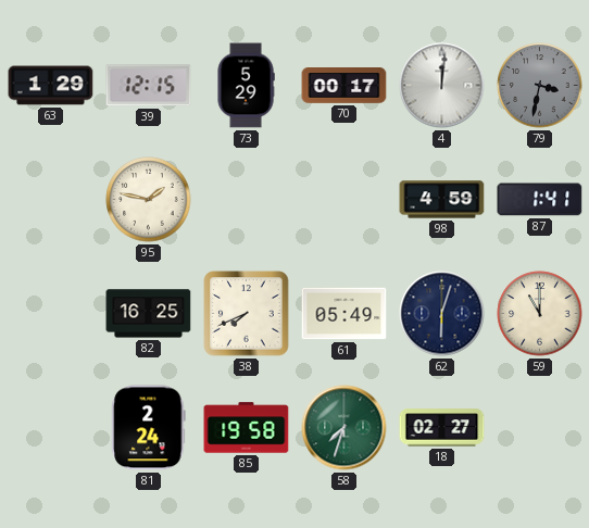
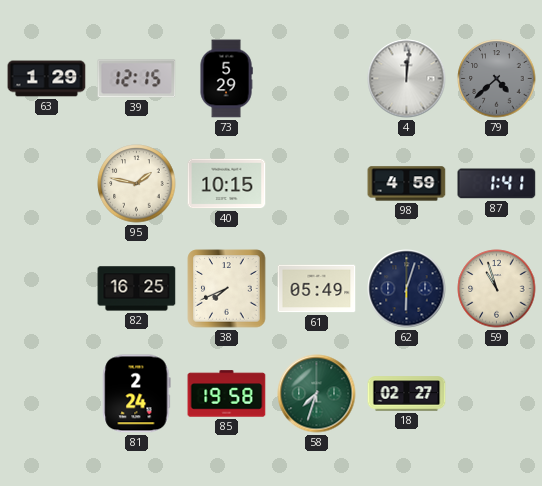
70: 00:17 -> none
79: 3:32 -> 4:38
40: none -> 10:15
59: 11:00 -> 10:57
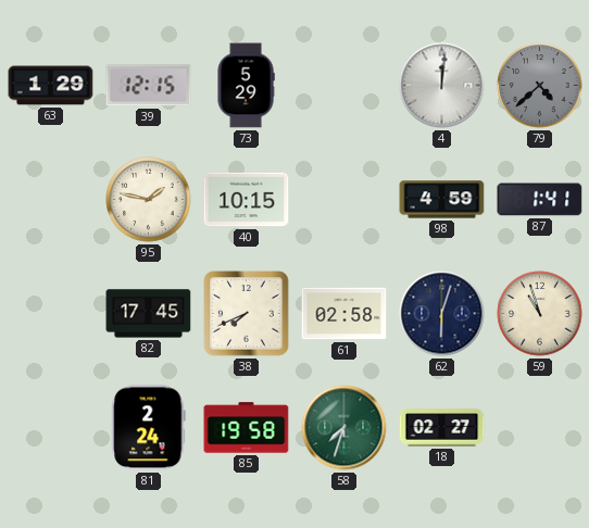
82: 16:25 -> 17:45
61: 05:49 -> 02:58
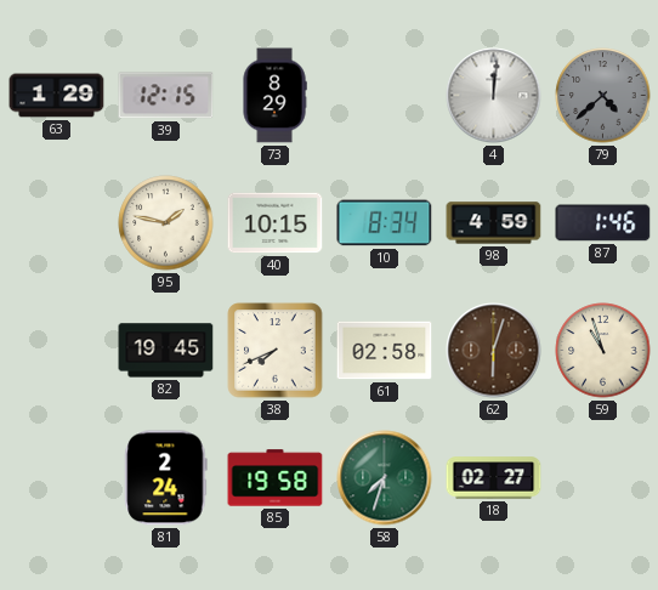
73: 5:29 -> 8:29
10: none -> 8:34
87: 1:41 -> 1:46
82: 17:45 -> 19:45
62 dial: navy -> brown
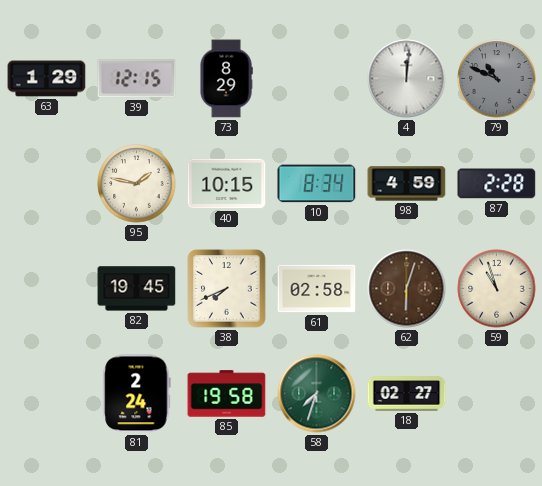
79: 4:38 -> 10:49
87: 1:46 -> 2:28
